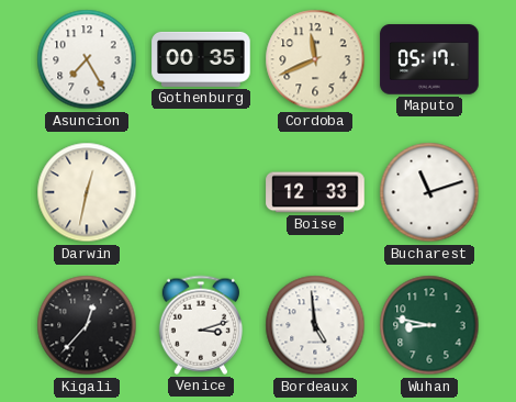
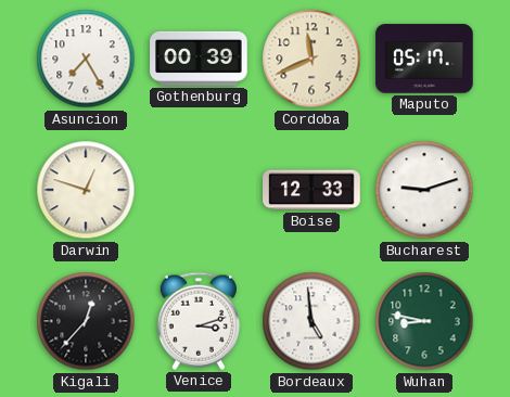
Gothenburg: 00:35 -> 00:39
Darwin: 12:32 -> 12:48
Bucharest: 11:12 -> 9:12
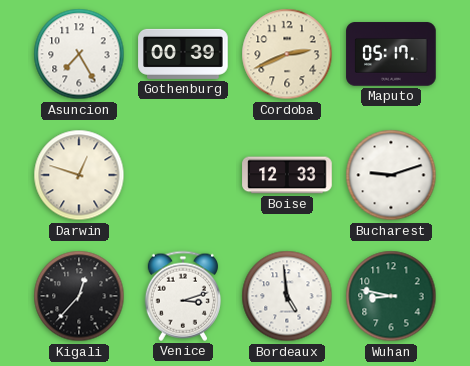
Cordoba: 11:41 -> 2:41
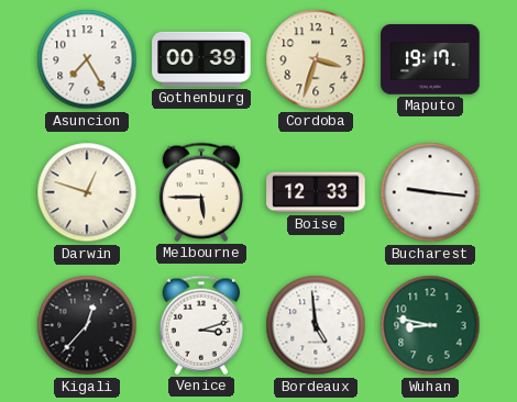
Cordoba: 2:41 -> 3:33
Maputo: 05:17 -> 19:17
Melbourne: none -> 5:45
Bucharest: 9:12 -> 9:16
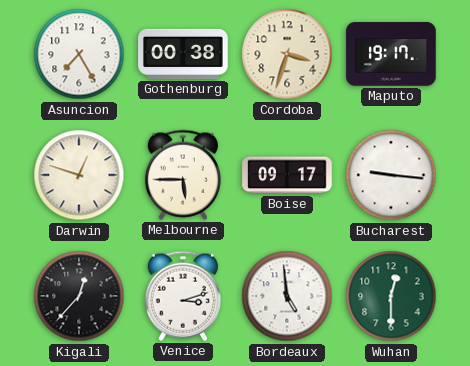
Gothenburg: 00:39 -> 00:38
Boise: 12:33 -> 09:17
Wuhan: 8:47 -> 12:30
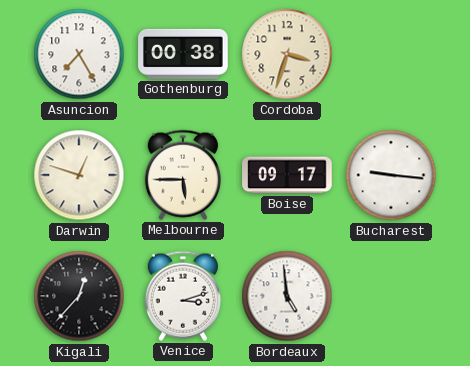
Maputo: 19:17 -> none
Wuhan: 12:30 -> none
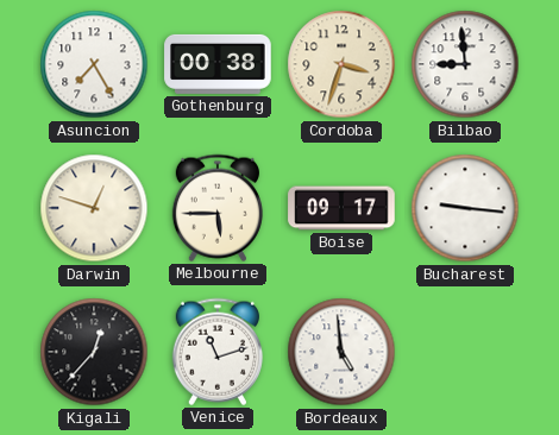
Bilbao: none -> 8:59
Venice: 3:12 -> 11:12
